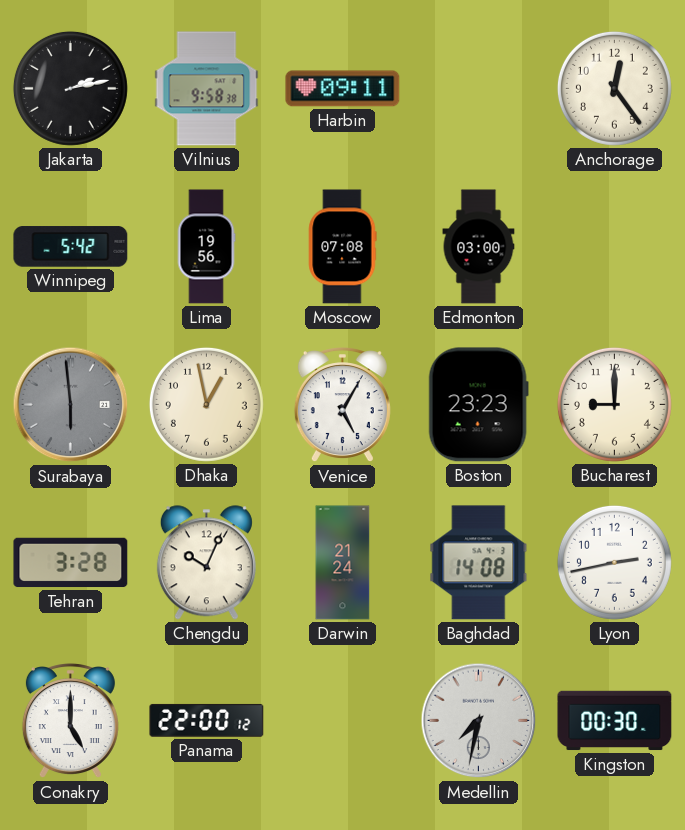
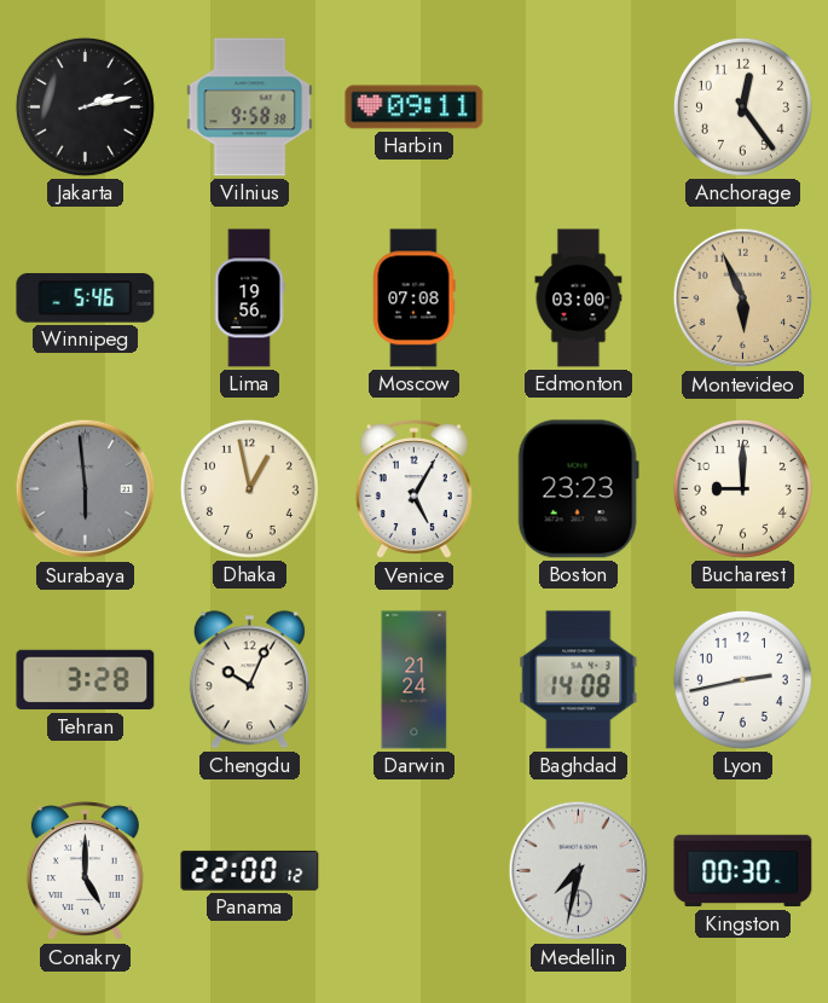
Winnipeg: 5:42 -> 5:46
Montevideo: none -> 5:56
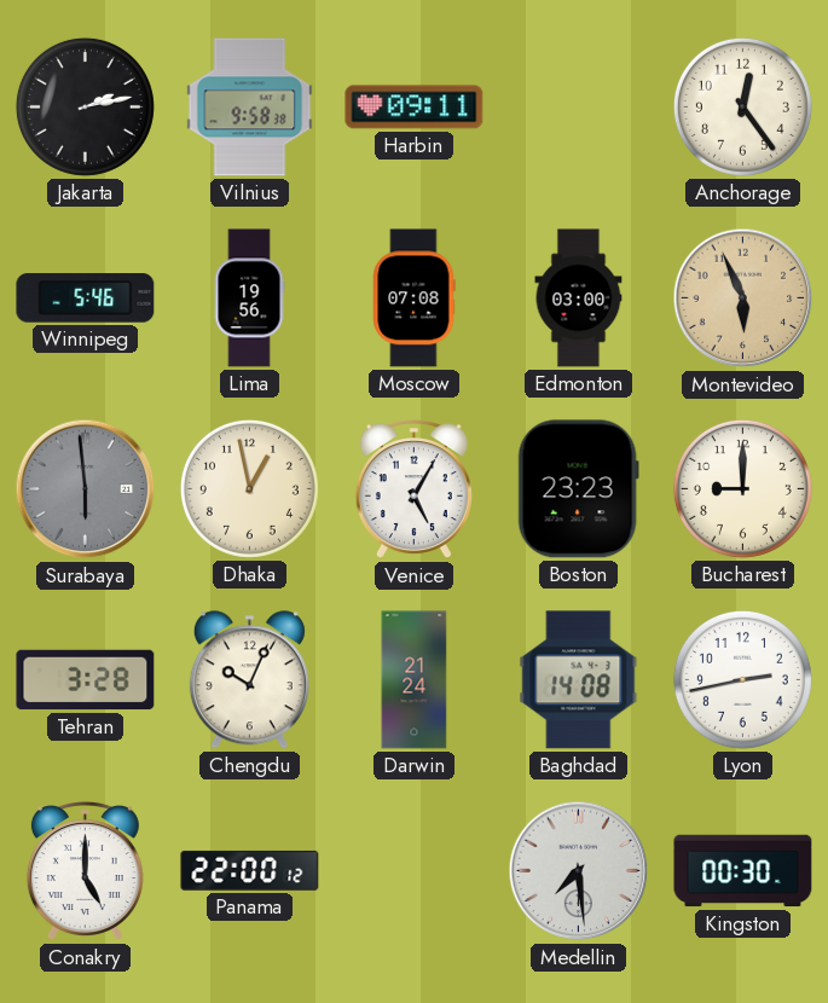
Medellin: 7:32 -> 7:29
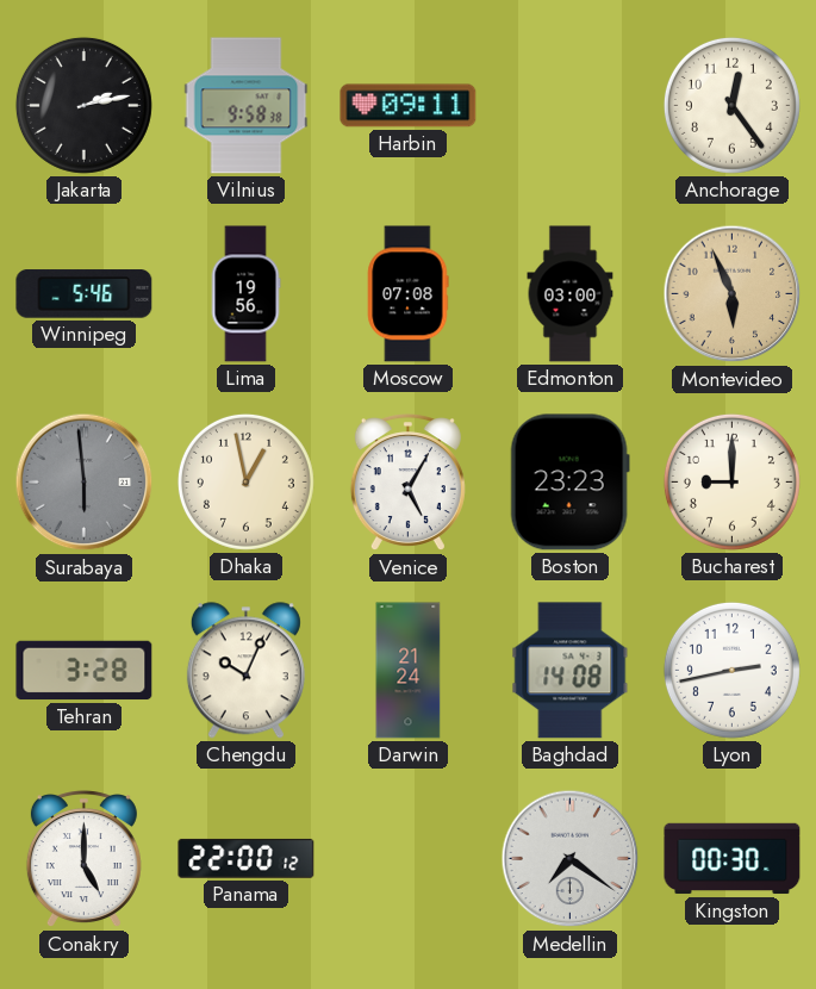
Medellin: 7:29 -> 7:21
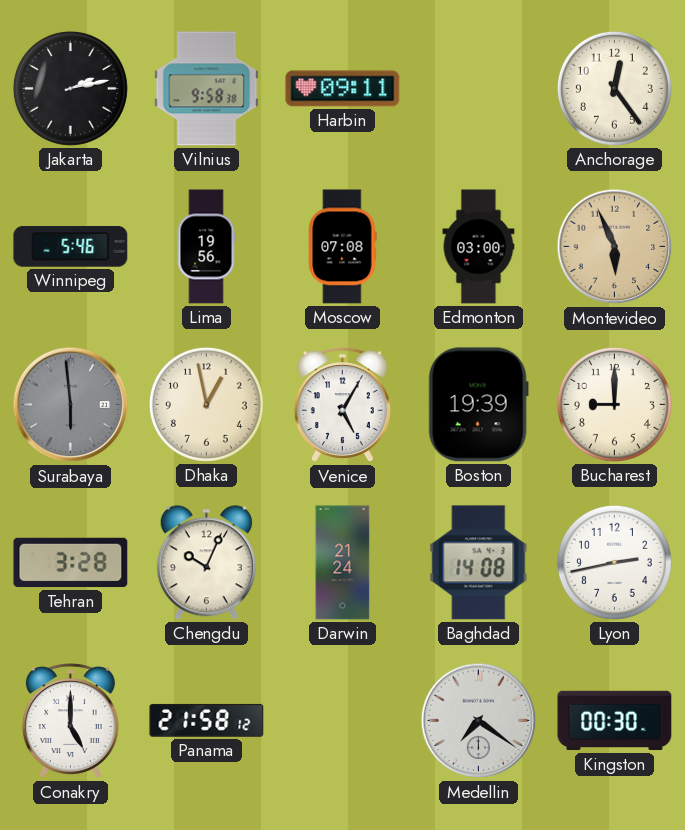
Boston: 23:23 -> 19:39
Panama: 22:00 -> 21:58
